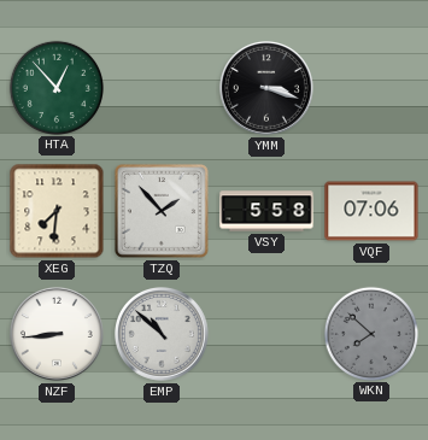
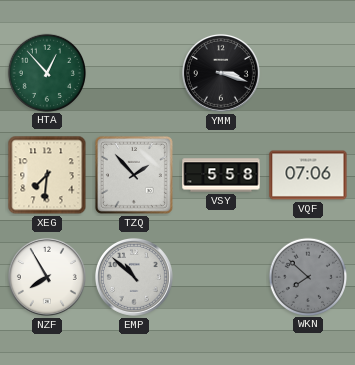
NZF: 8:44 -> 7:55
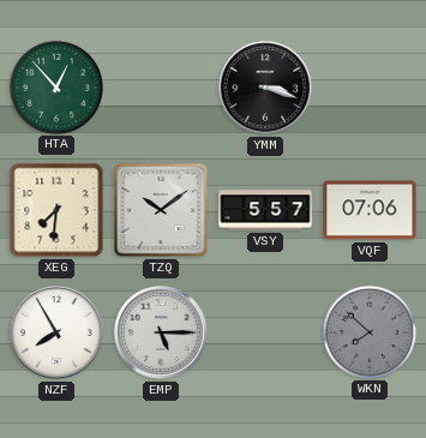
TZQ: 1:53 -> 10:09
VSY: 5:58 -> 5:57
EMP: 10:52 -> 5:15
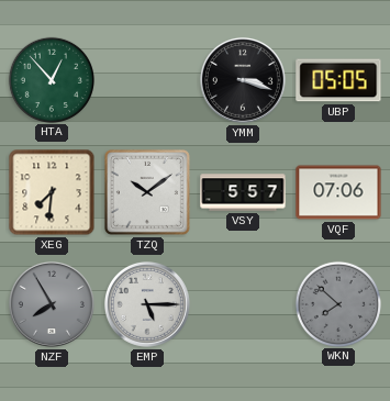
UBP: none -> 05:05
NZF dial: white -> grey
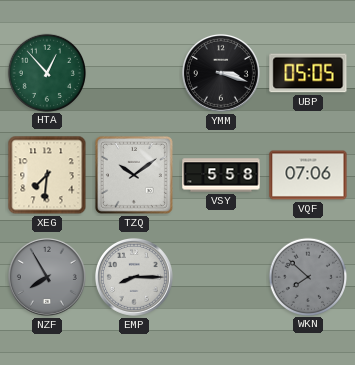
VSY: 5:57 -> 5:58
EMP: 5:15 -> 8:15
